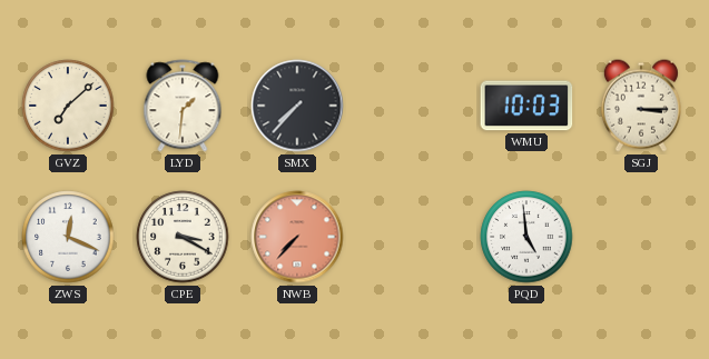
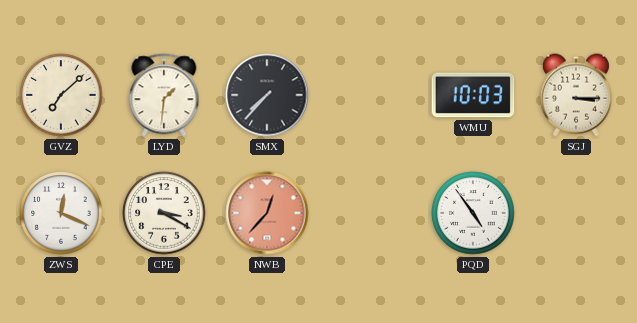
NWB: 7:37 -> 12:37
PQD: 4:59 -> 4:54
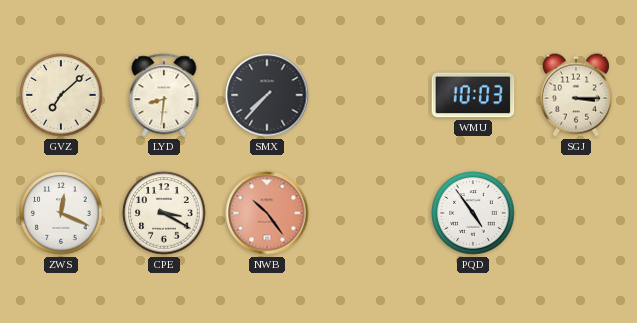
LYD: 1:31 -> 8:31
NWB: 12:37 -> 10:24
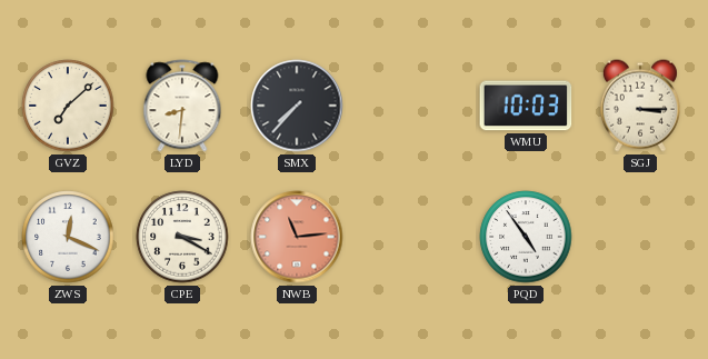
NWB: 10:24 -> 11:14
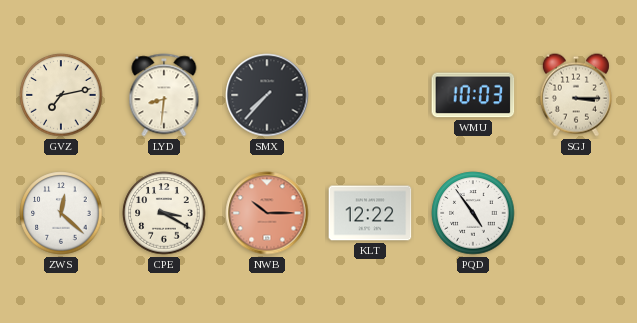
GVZ: 7:08 -> 7:13
ZWS: 12:19 -> 12:22
NWB: 11:14 -> 10:15
KLT: none -> 12:22
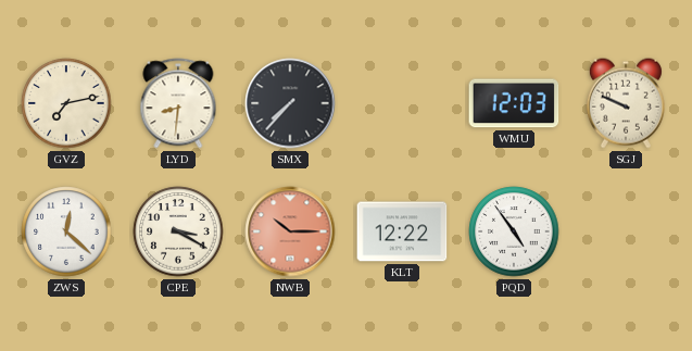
WMU: 10:03 -> 12:03
SGJ: 3:15 -> 9:49
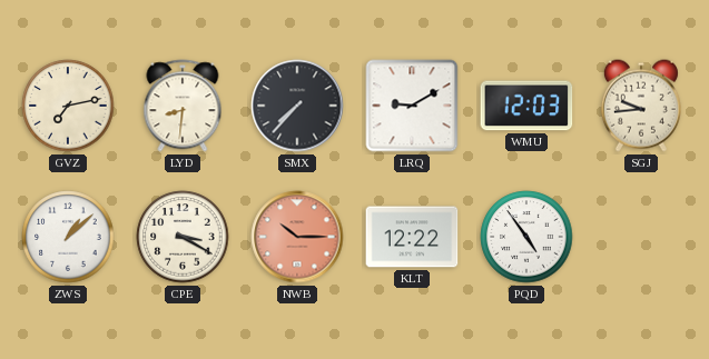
LRQ: none -> 9:10
SGJ: 9:49 -> 9:44
ZWS: 12:22 -> 1:08
